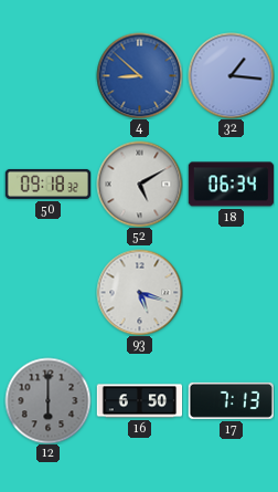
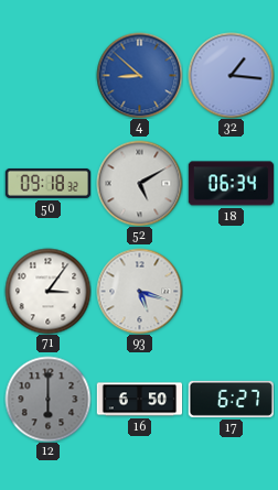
71: none -> 3:06
17: 7:13 -> 6:27
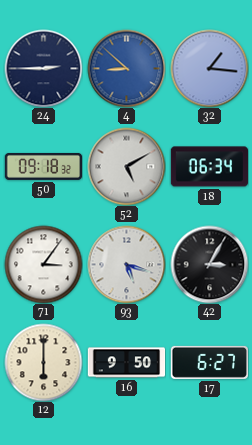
24: none -> 2:45
42: none -> 3:05
12 dial: grey -> cream
16: 6:50 -> 9:50
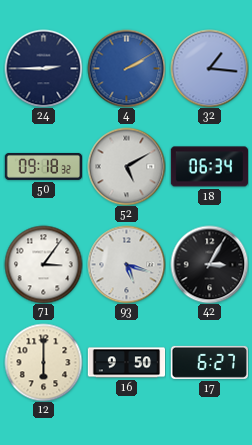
4: 8:52 -> 2:10
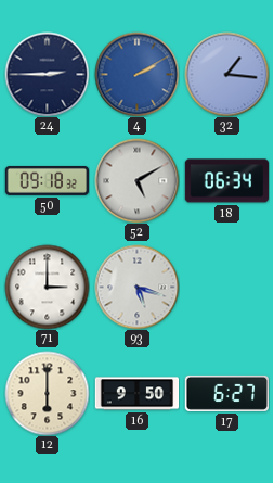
71: 3:06 -> 3:00
42: 3:05 -> none
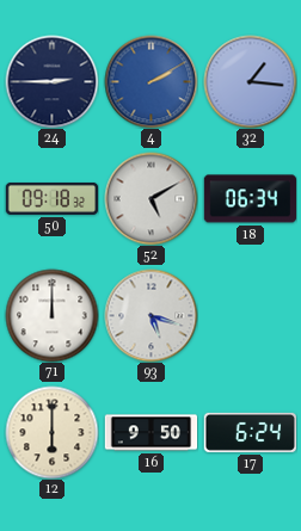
71: 3:00 -> 12:00
17: 6:27 -> 6:24
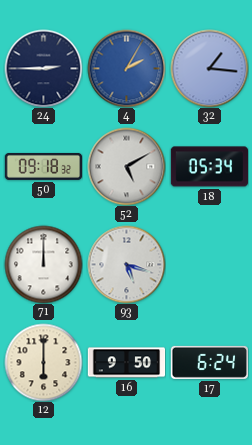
4: 2:10 -> 2:05
18: 06:34 -> 05:34
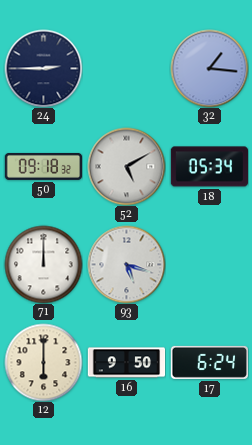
4: 2:05 -> none
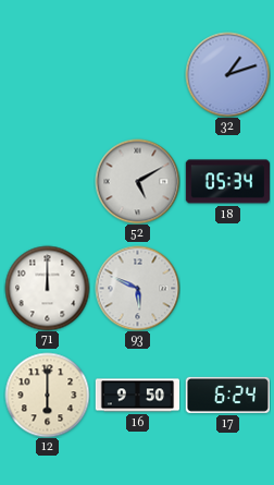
24: 2:45 -> none
32: 1:16 -> 1:12
50: 09:18 -> none
93: 5:18 -> 5:49
